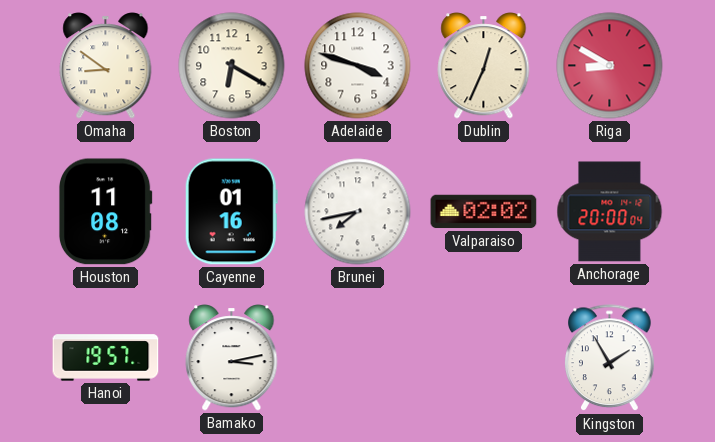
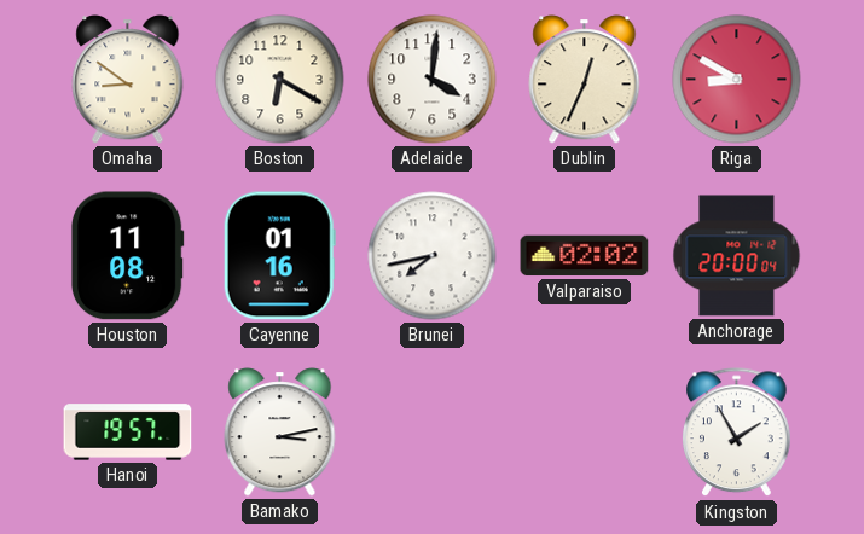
Adelaide: 3:48 -> 4:01
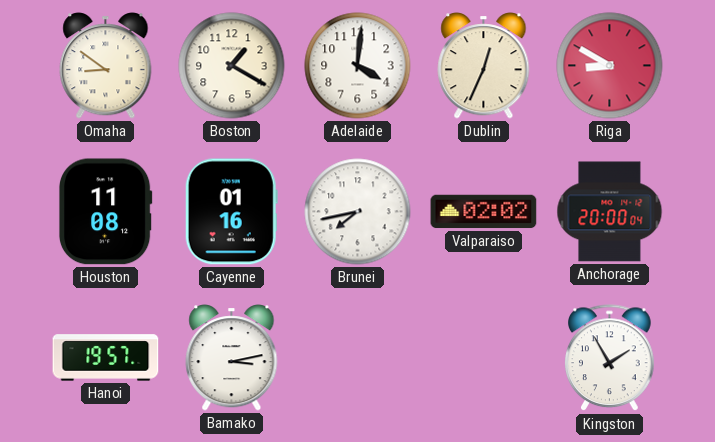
Boston: 6:20 -> 1:20
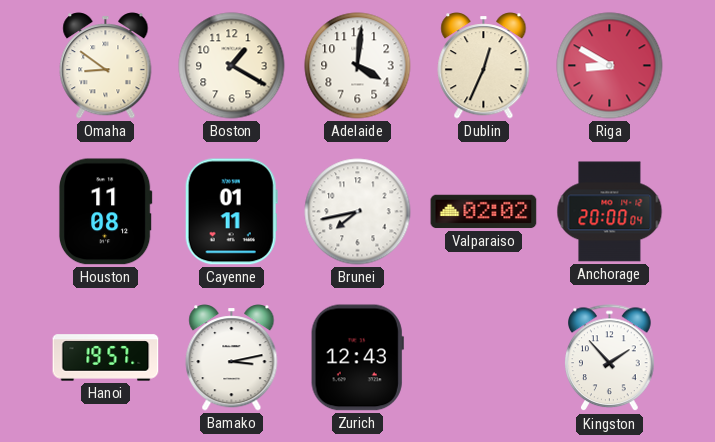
Cayenne: 01:16 -> 01:11
Zurich: none -> 12:43
Kingston: 1:55 -> 1:53
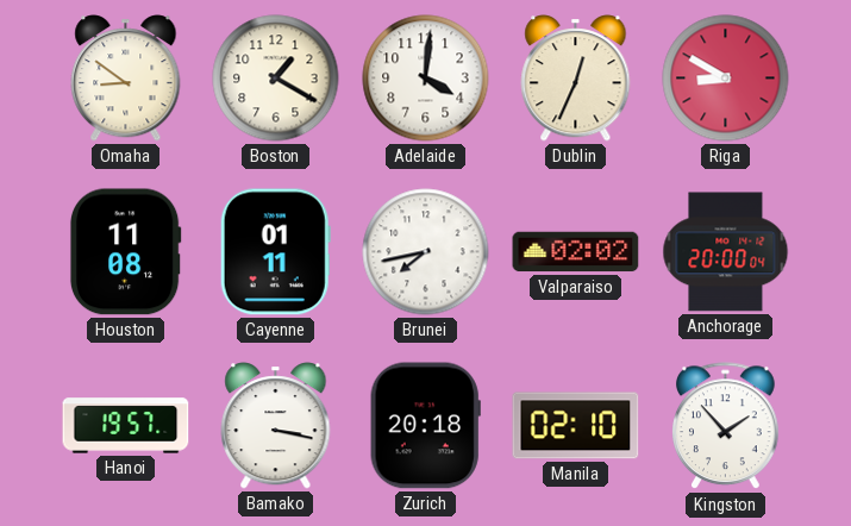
Bamako: 3:13 -> 3:17
Zurich: 12:43 -> 20:18
Manila: none -> 02:10
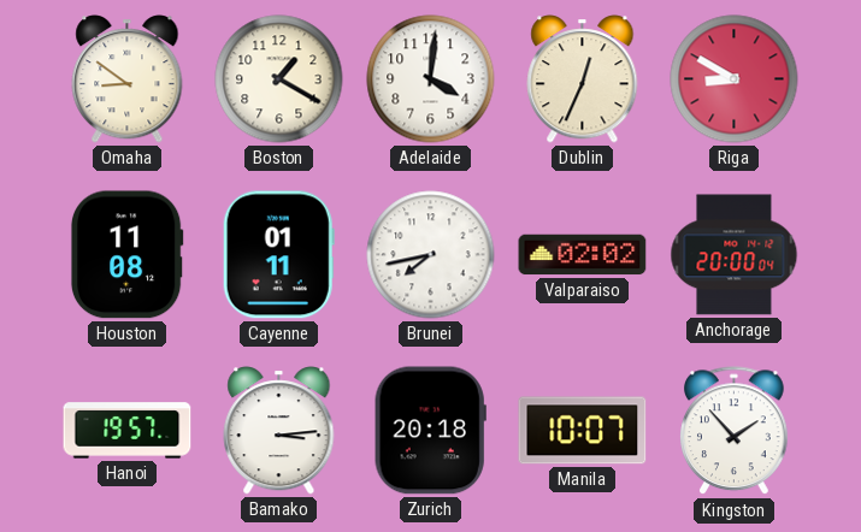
Bamako: 3:17 -> 3:14
Manila: 02:10 -> 10:07
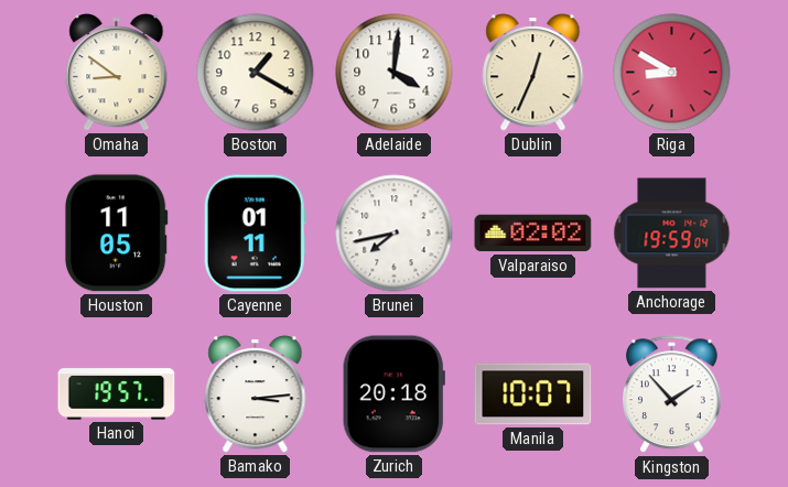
Houston: 11:08 -> 11:05
Anchorage: 20:00 -> 19:59
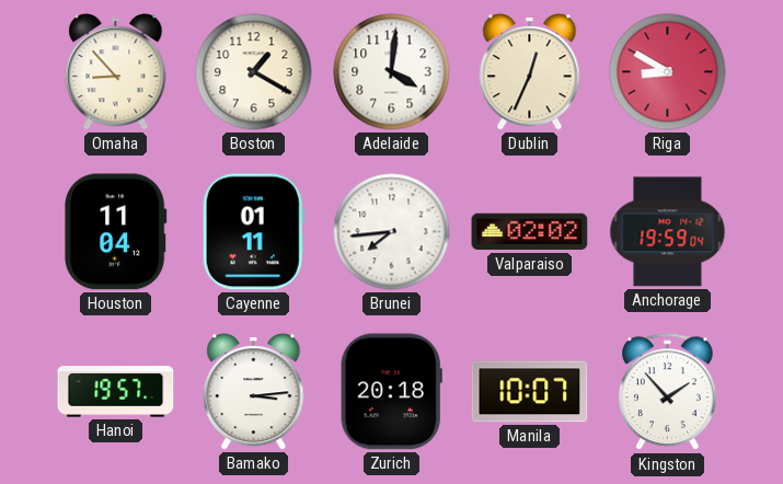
Omaha: 8:51 -> 8:53
Houston: 11:05 -> 11:04
Brunei: 7:43 -> 7:44
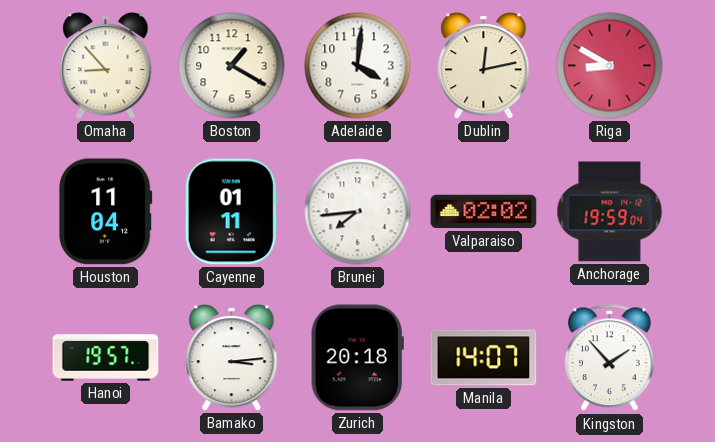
Dublin: 12:34 -> 12:13
Manila: 10:07 -> 14:07
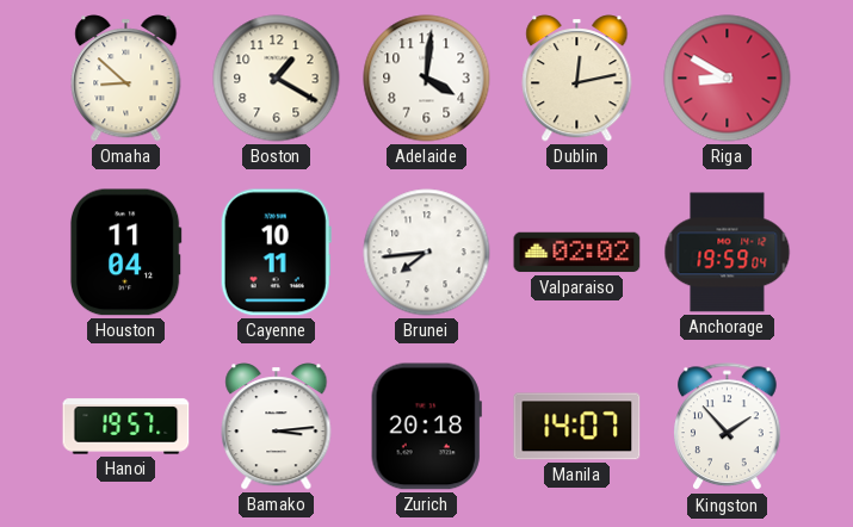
Omaha: 8:53 -> 8:52
Cayenne: 01:11 -> 10:11
